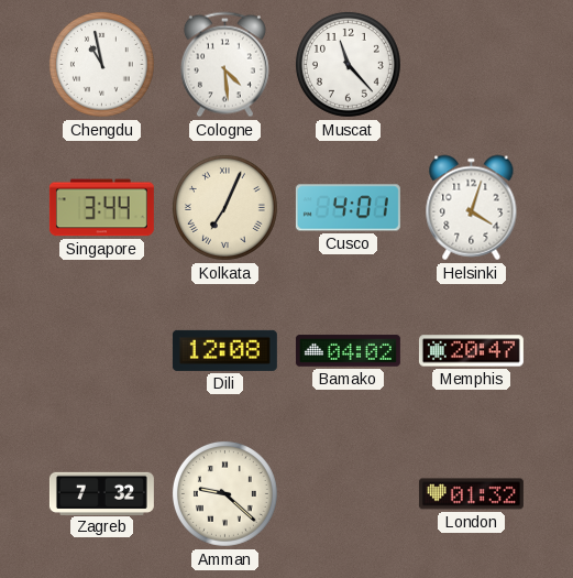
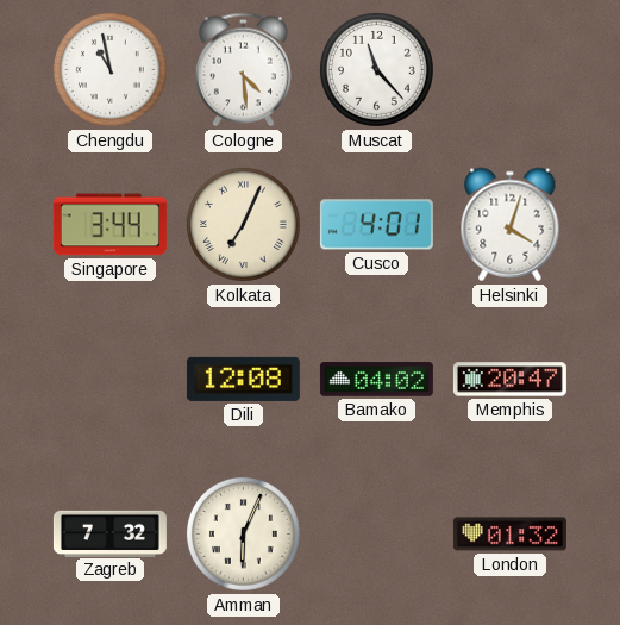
Amman: 9:22 -> 6:04
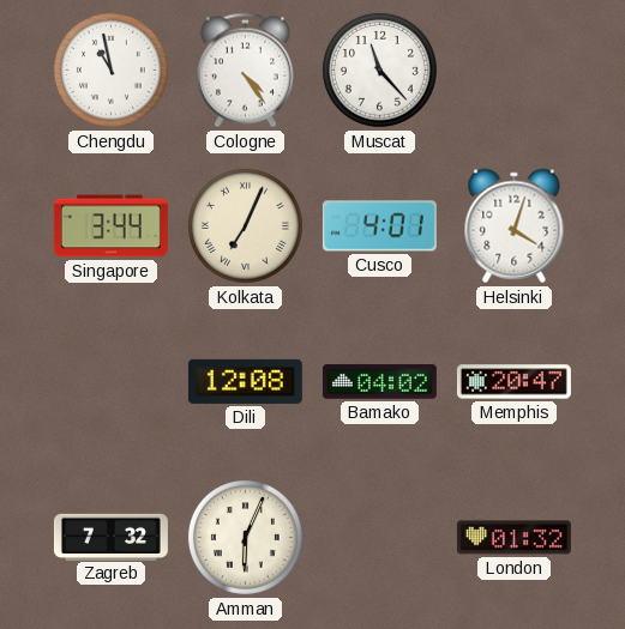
Cologne: 4:29 -> 4:24
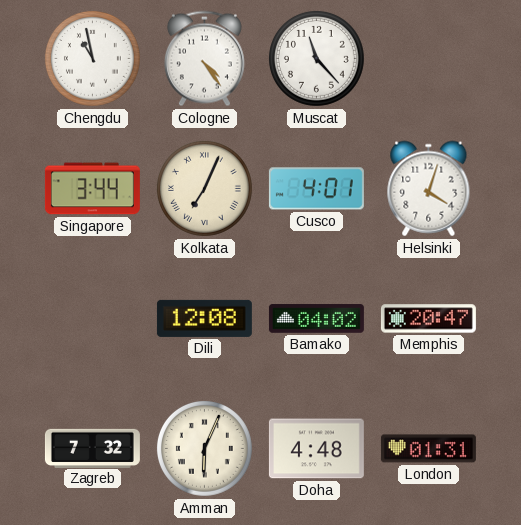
Doha: none -> 4:48
London: 01:32 -> 01:31
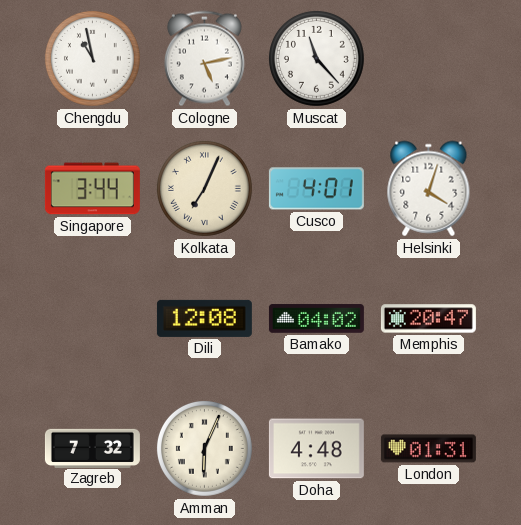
Cologne: 4:24 -> 5:13
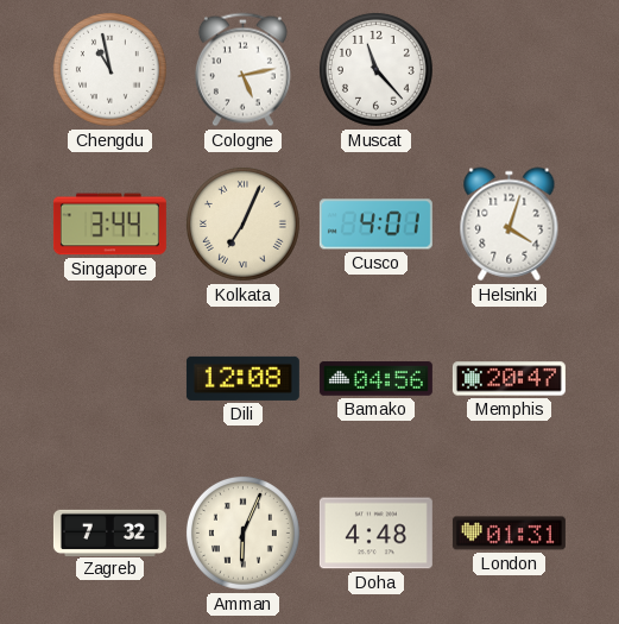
Bamako: 04:02 -> 04:56
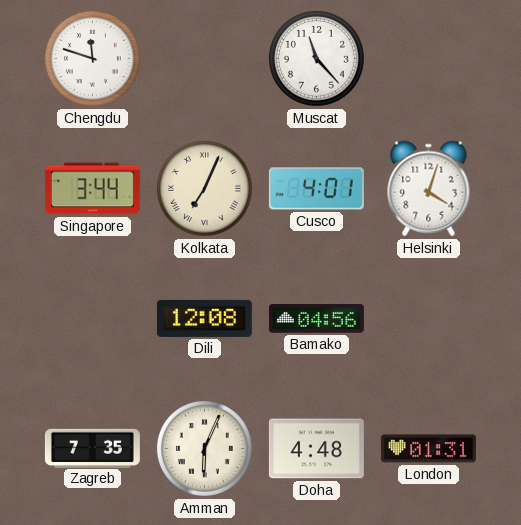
Chengdu: 10:58 -> 11:48
Cologne: 5:13 -> none
Memphis: 20:47 -> none
Zagreb: 7:32 -> 7:35
